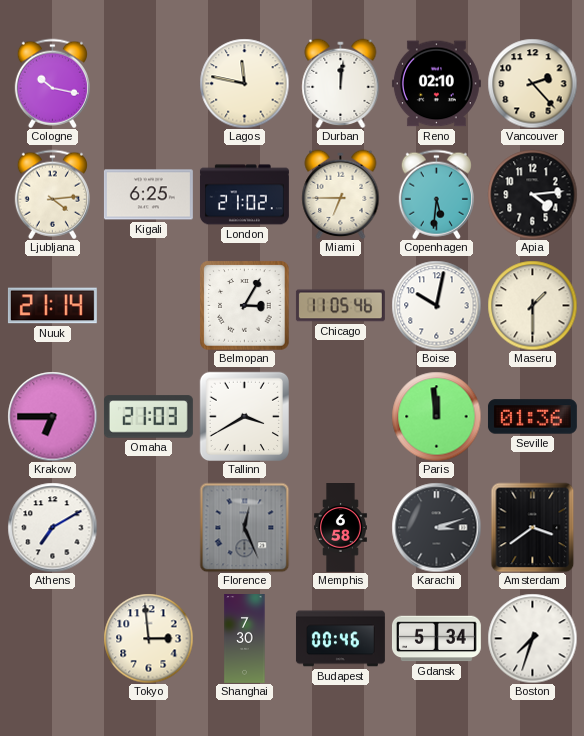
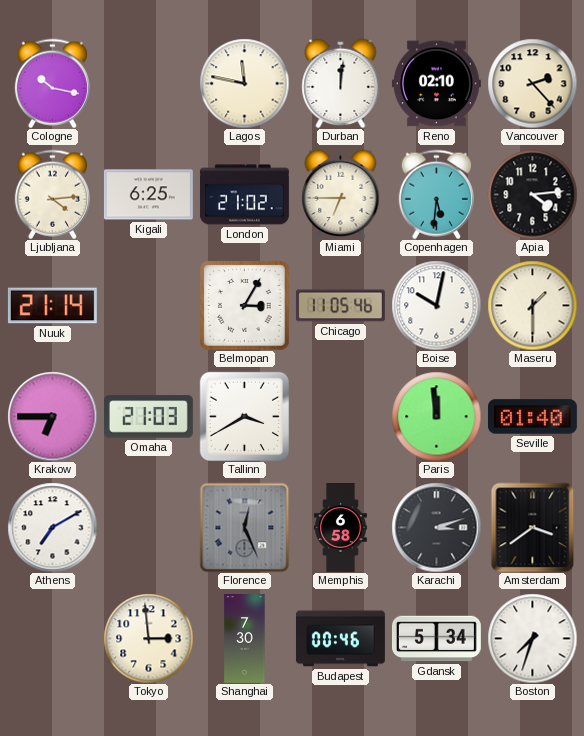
Seville: 01:36 -> 01:40
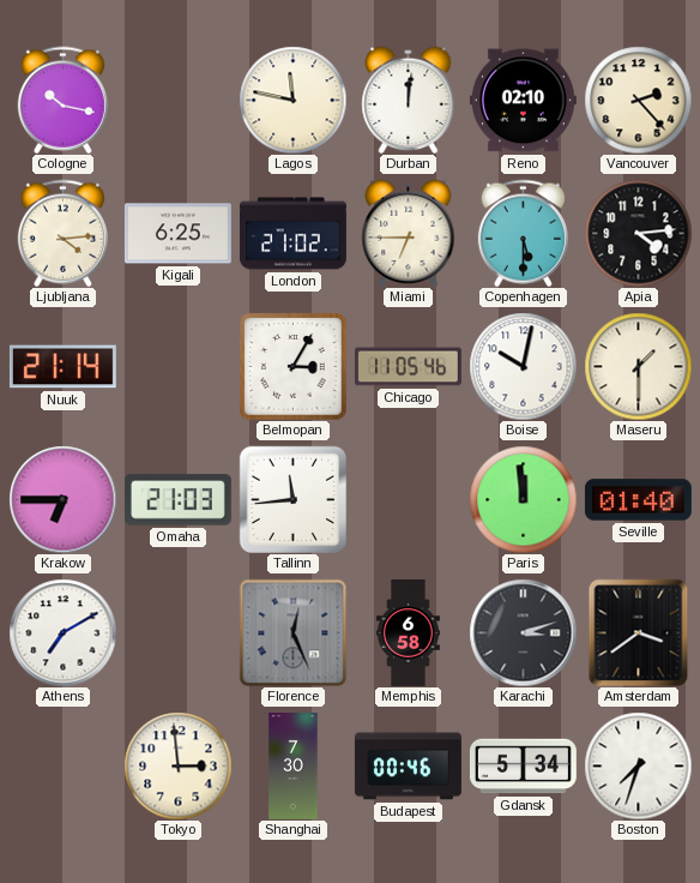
Copenhagen: 5:31 -> 5:30
Tallinn: 3:40 -> 11:44
